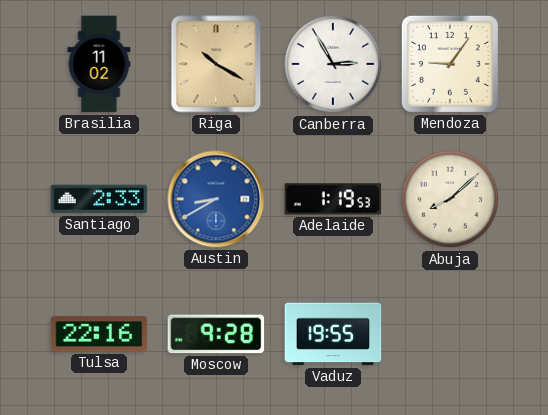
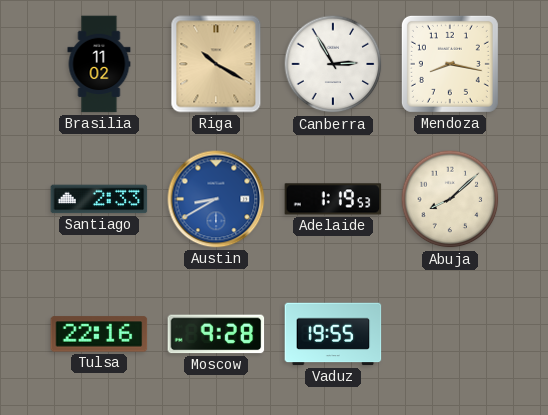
Mendoza: 9:06 -> 8:17
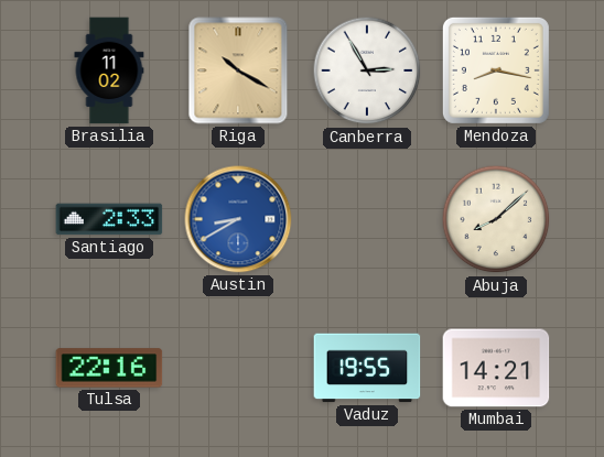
Adelaide: 1:19 -> none
Moscow: 9:28 -> none
Mumbai: none -> 14:21
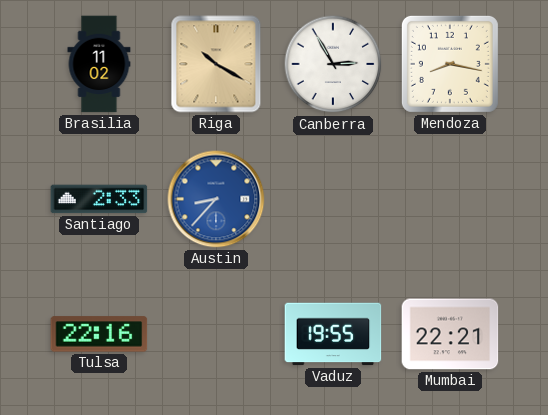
Austin: 8:40 -> 8:37
Abuja: 8:08 -> none
Mumbai: 14:21 -> 22:21
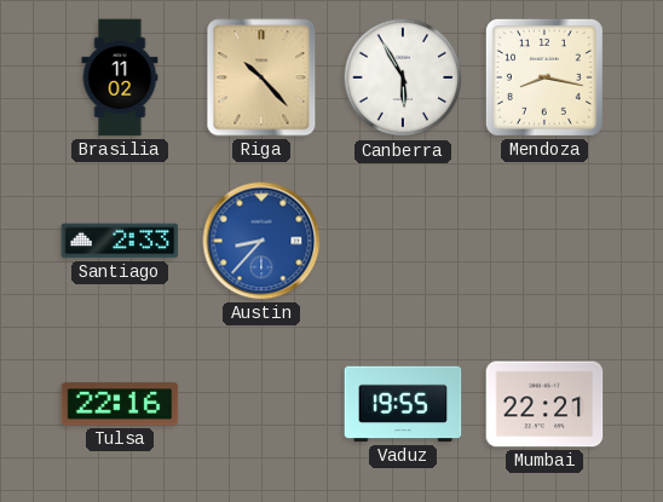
Riga: 10:20 -> 10:23
Canberra: 2:55 -> 5:55
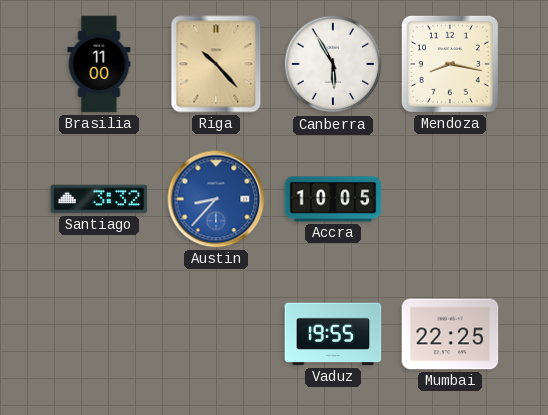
Brasilia: 11:02 -> 11:00
Santiago: 2:33 -> 3:32
Accra: none -> 10:05
Tulsa: 22:16 -> none
Mumbai: 22:21 -> 22:25
